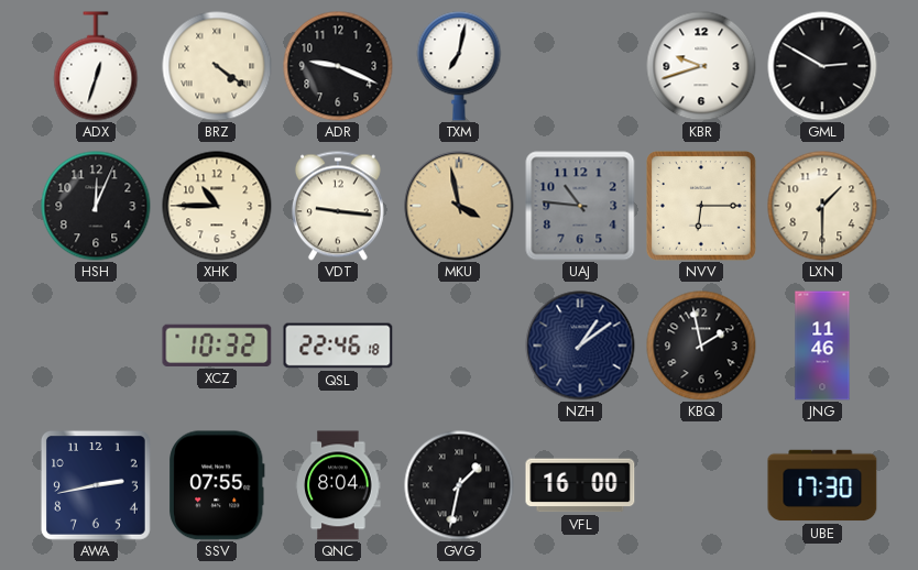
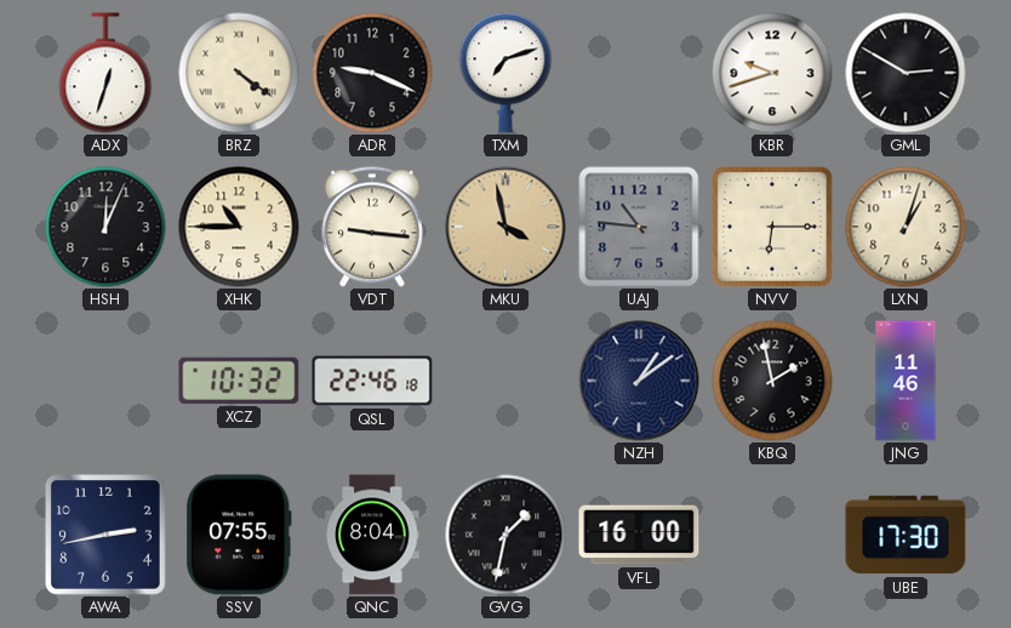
TXM: 7:02 -> 7:12
LXN: 1:30 -> 1:03
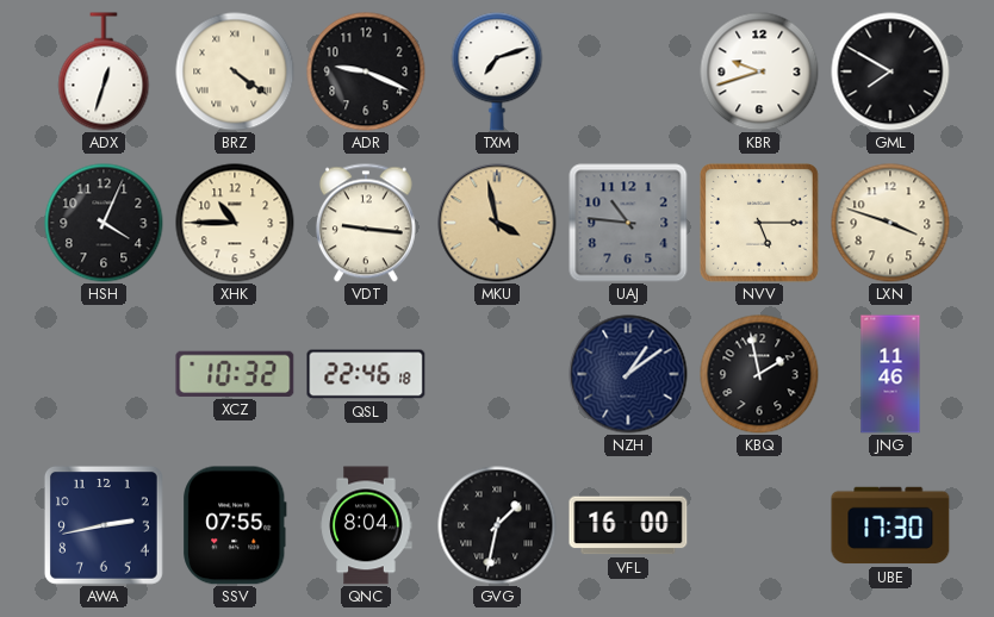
GML: 2:50 -> 7:50
HSH: 12:04 -> 4:04
NVV: 6:15 -> 5:15
LXN: 1:03 -> 3:48
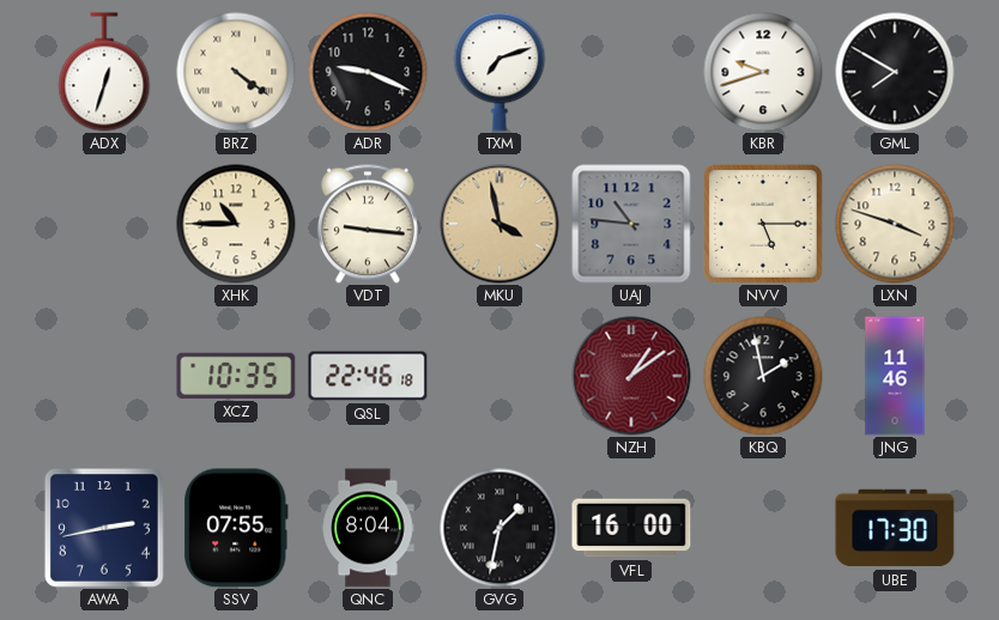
HSH: 4:04 -> none
XCZ: 10:32 -> 10:35
NZH dial: navy -> burgundy
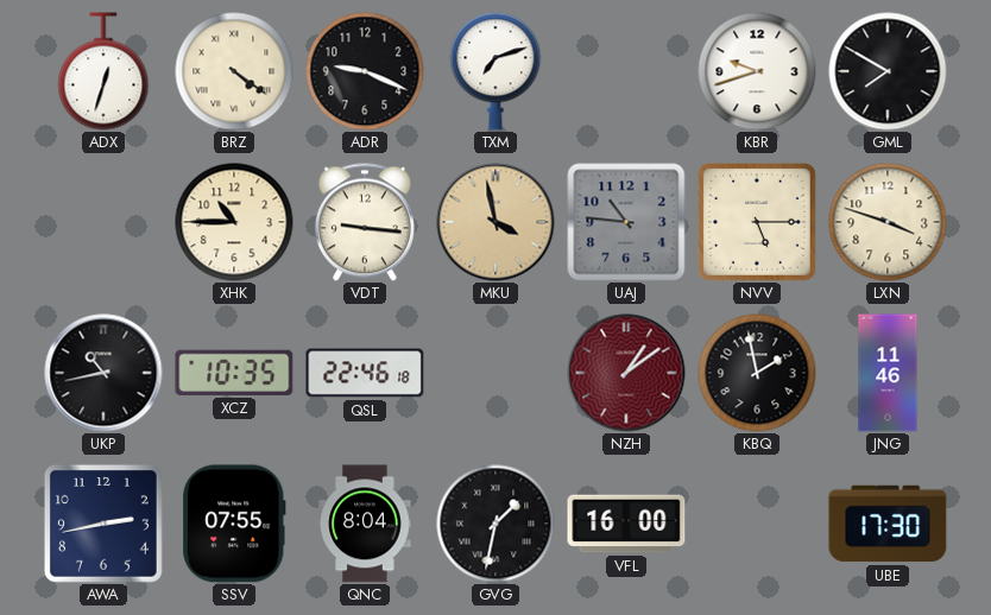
UKP: none -> 10:43
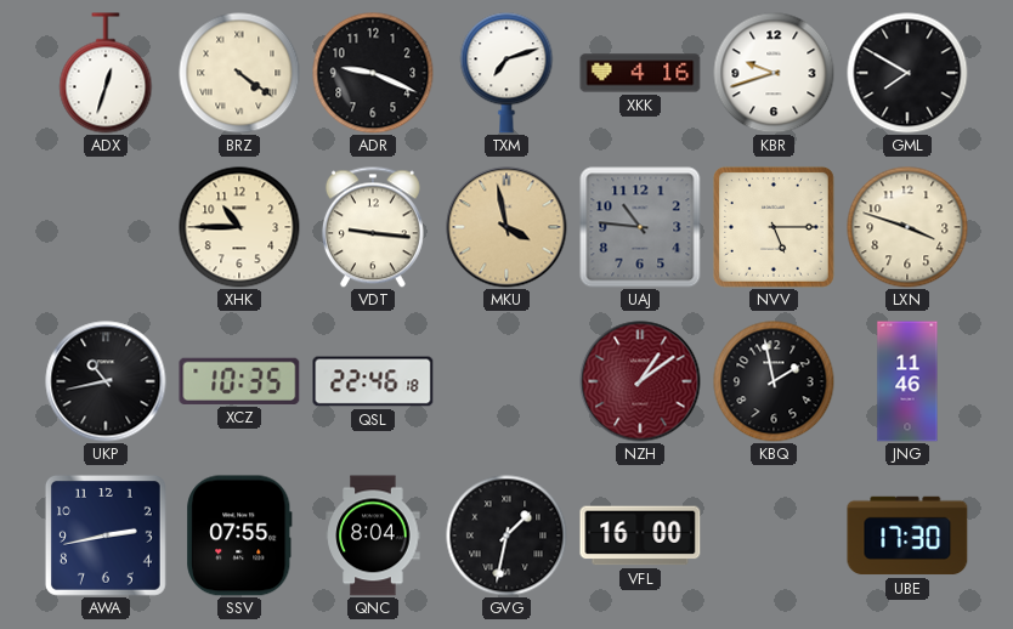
XKK: none -> 4:16
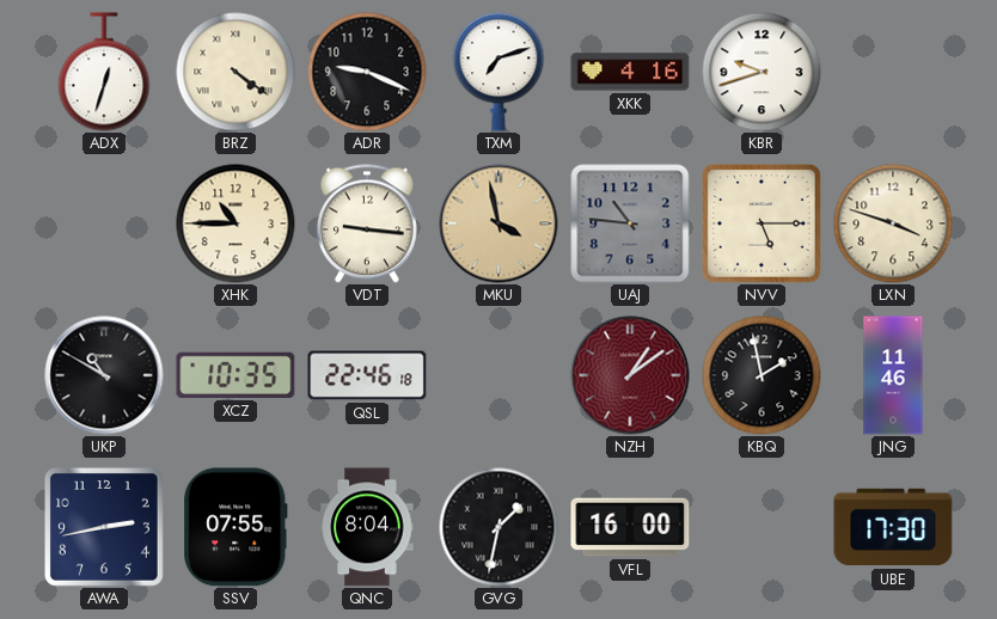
GML: 7:50 -> none
UKP: 10:43 -> 10:50
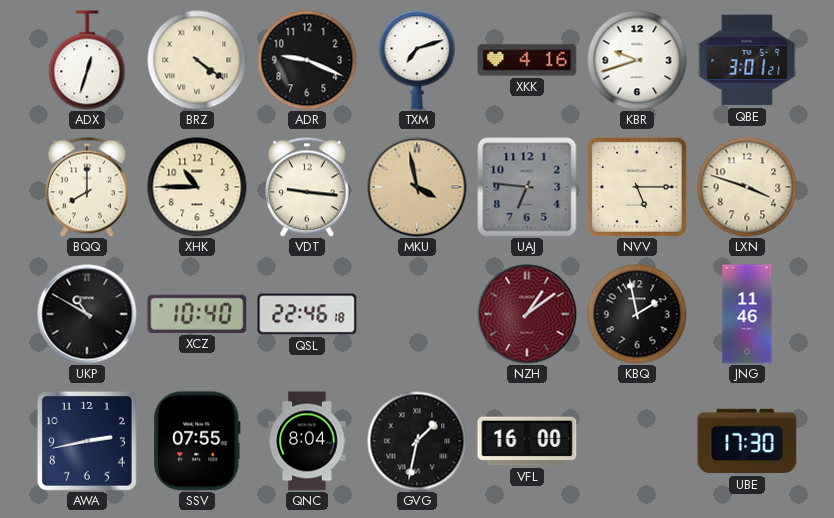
QBE: none -> 3:01
BQQ: none -> 8:00
UAJ: 10:46 -> 6:46
XCZ: 10:35 -> 10:40
